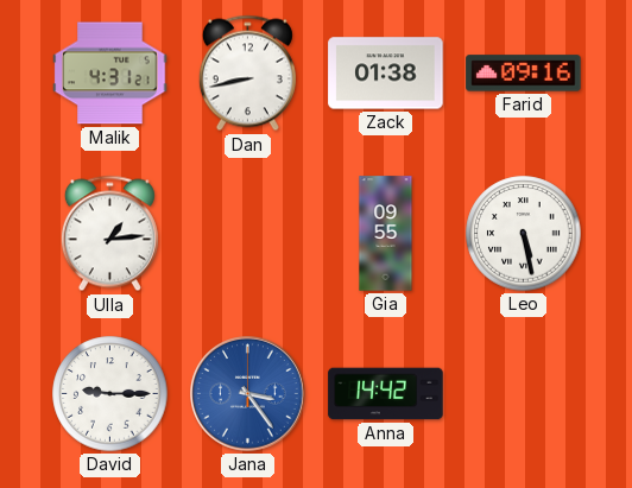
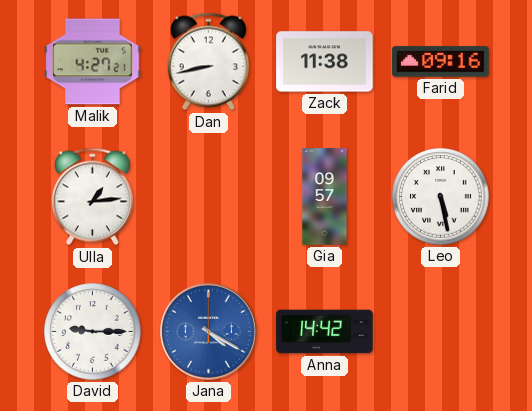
Malik: 4:31 -> 4:27
Zack: 01:38 -> 11:38
Gia: 09:55 -> 09:57
Jana: 3:24 -> 4:20
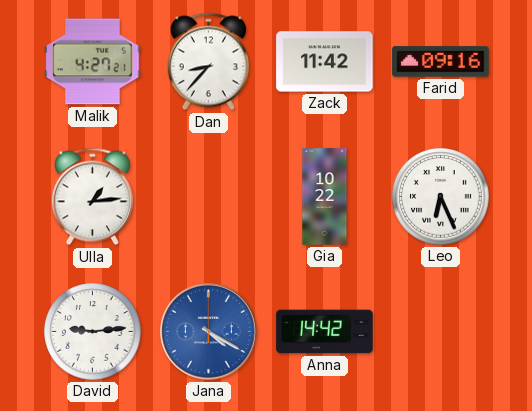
Dan: 8:43 -> 8:37
Zack: 11:38 -> 11:42
Gia: 09:57 -> 10:22
Leo: 5:28 -> 6:26
David: 9:15 -> 9:14
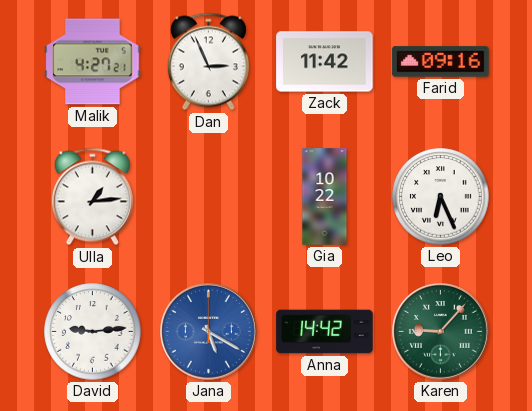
Dan: 8:37 -> 2:56
Jana: 4:20 -> 5:20
Karen: none -> 9:07
